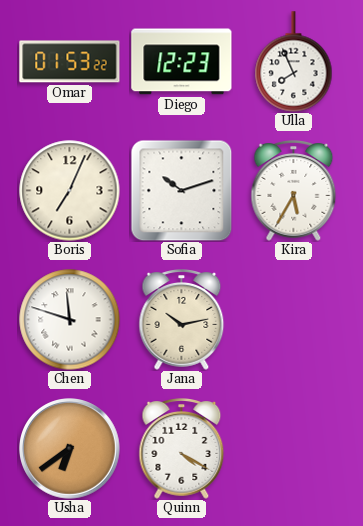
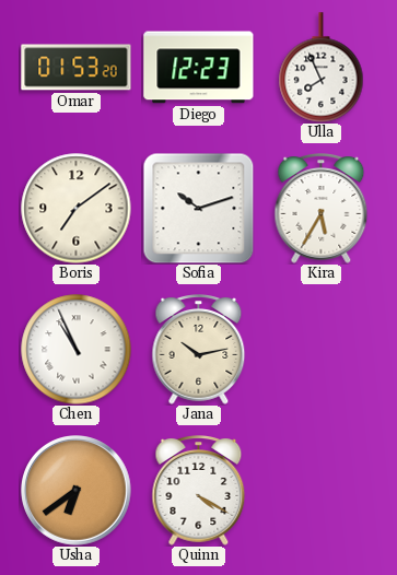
Omar: 01:53:22 -> 01:53:20
Boris: 7:04 -> 7:09
Chen: 11:48 -> 10:56
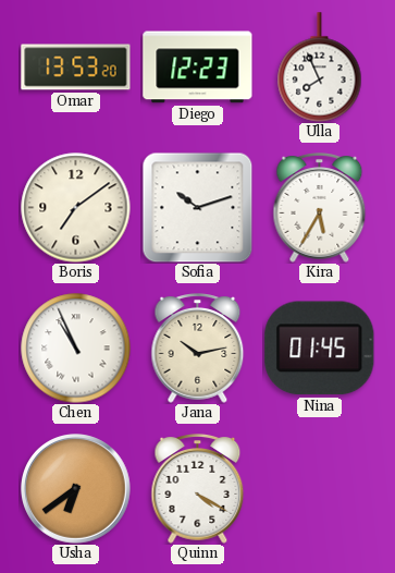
Omar: 01:53 -> 13:53
Nina: none -> 01:45
